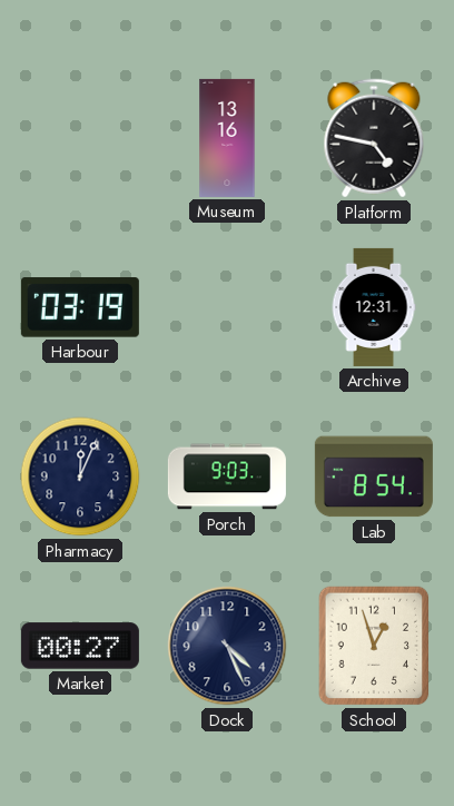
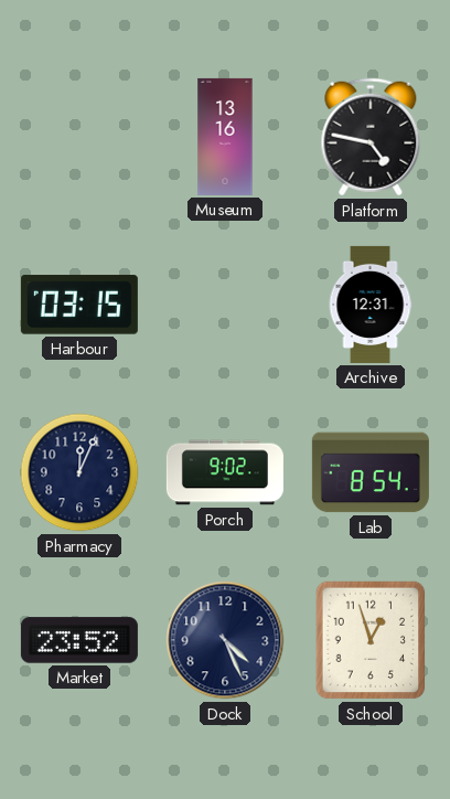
Harbour: 03:19 -> 03:15
Porch: 9:03 -> 9:02
Market: 00:27 -> 23:52
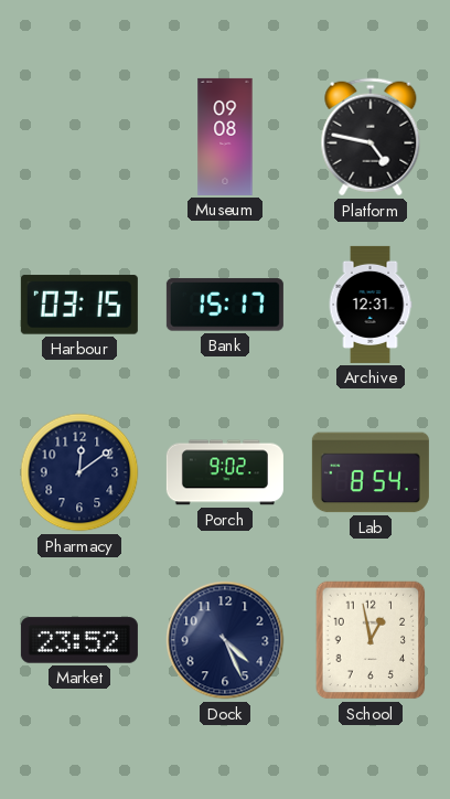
Museum: 13:16 -> 09:08
Bank: none -> 15:17
Pharmacy: 12:04 -> 12:09
School: 12:57 -> 12:58
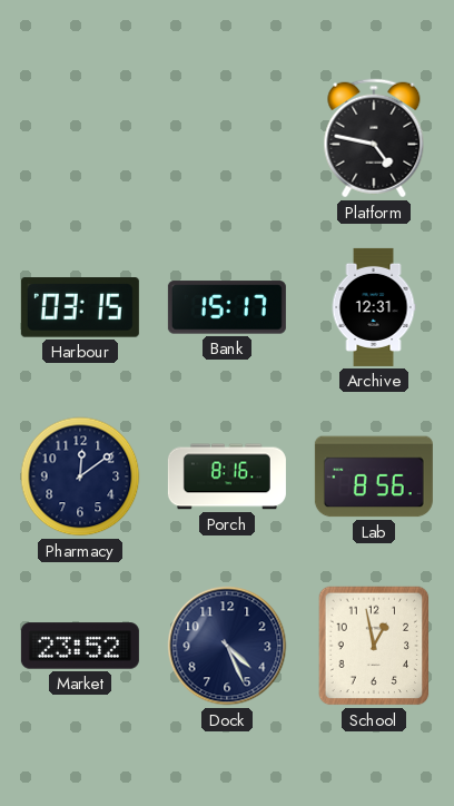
Museum: 09:08 -> none
Porch: 9:02 -> 8:16
Lab: 8:54 -> 8:56
